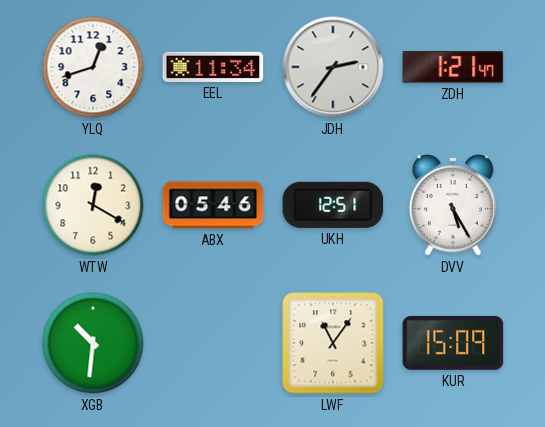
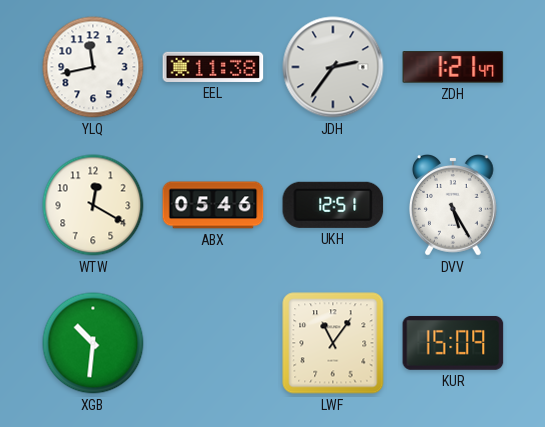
YLQ: 12:42 -> 11:43
EEL: 11:34 -> 11:38
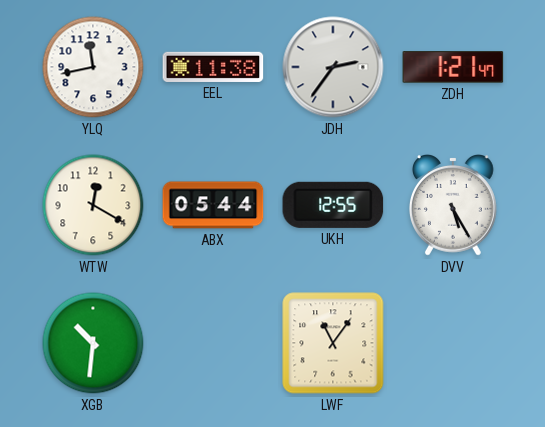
ABX: 05:46 -> 05:44
UKH: 12:51 -> 12:55
KUR: 15:09 -> none
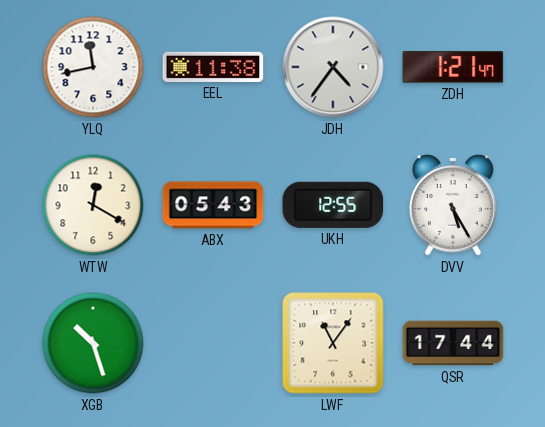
JDH: 2:36 -> 4:36
ABX: 05:44 -> 05:43
XGB: 10:31 -> 10:27
QSR: none -> 17:44
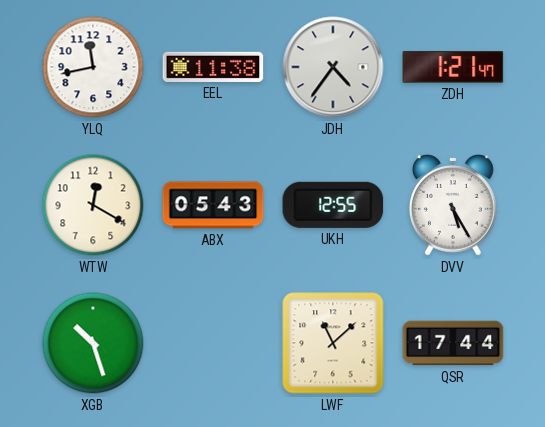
LWF: 11:06 -> 11:08
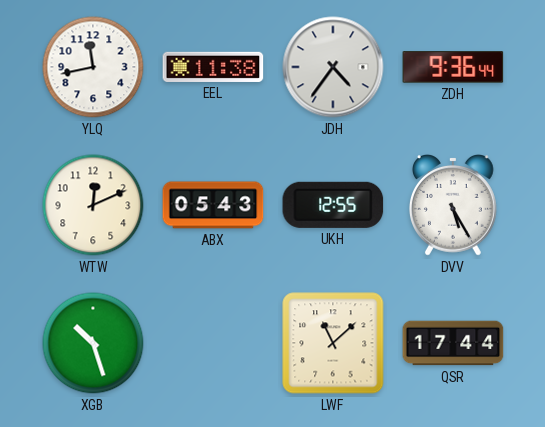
ZDH: 1:21 -> 9:36
WTW: 12:20 -> 12:11
